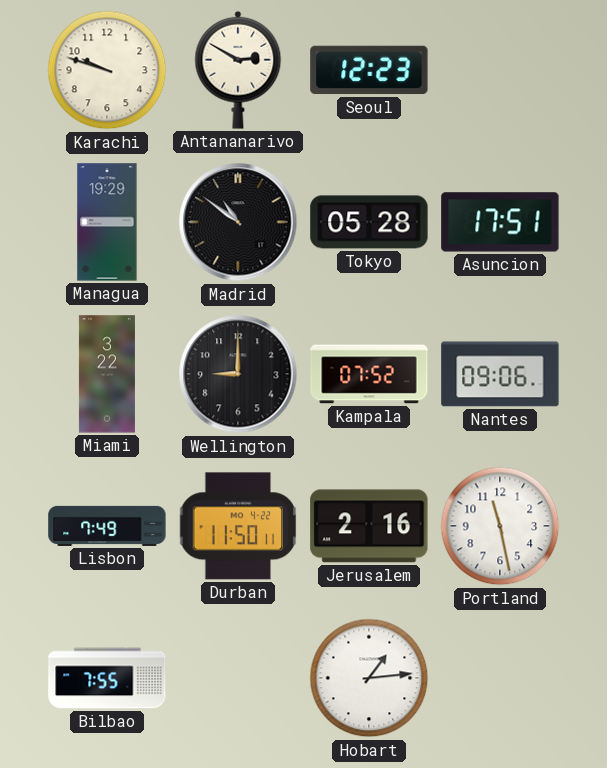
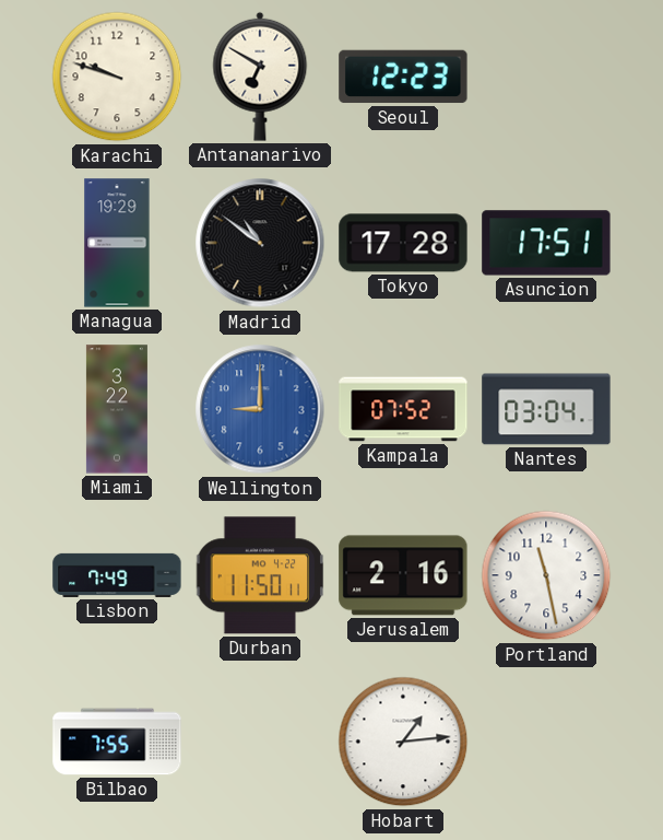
Antananarivo: 2:50 -> 6:50
Tokyo: 05:28 -> 17:28
Wellington dial: black -> blue
Nantes: 09:06 -> 03:04
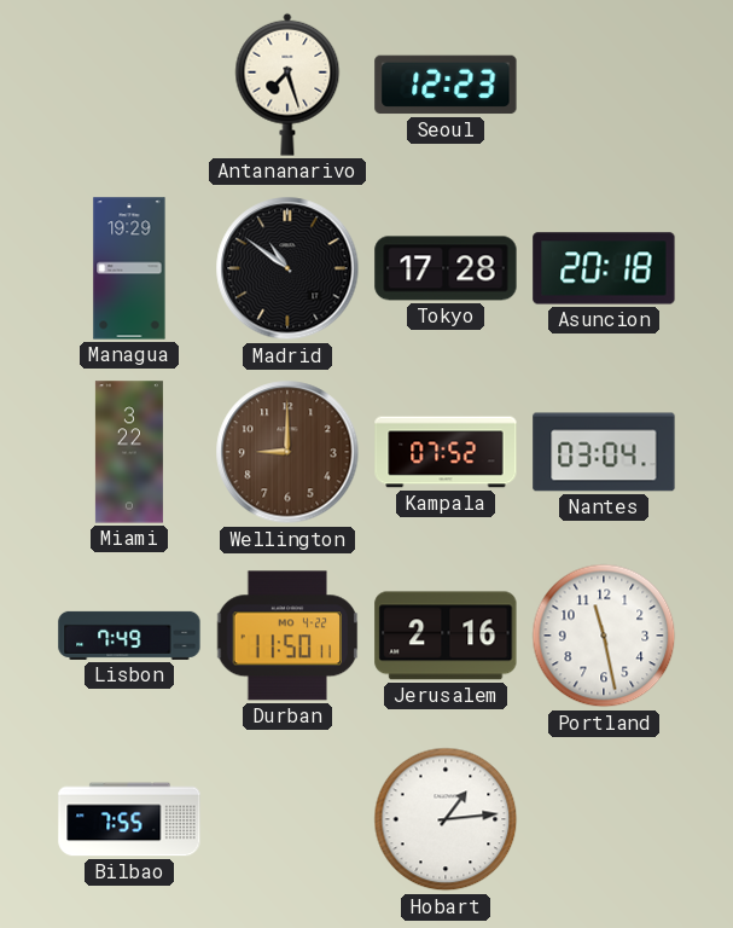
Karachi: 9:48 -> none
Antananarivo: 6:50 -> 7:27
Asuncion: 17:51 -> 20:18
Wellington dial: blue -> brown
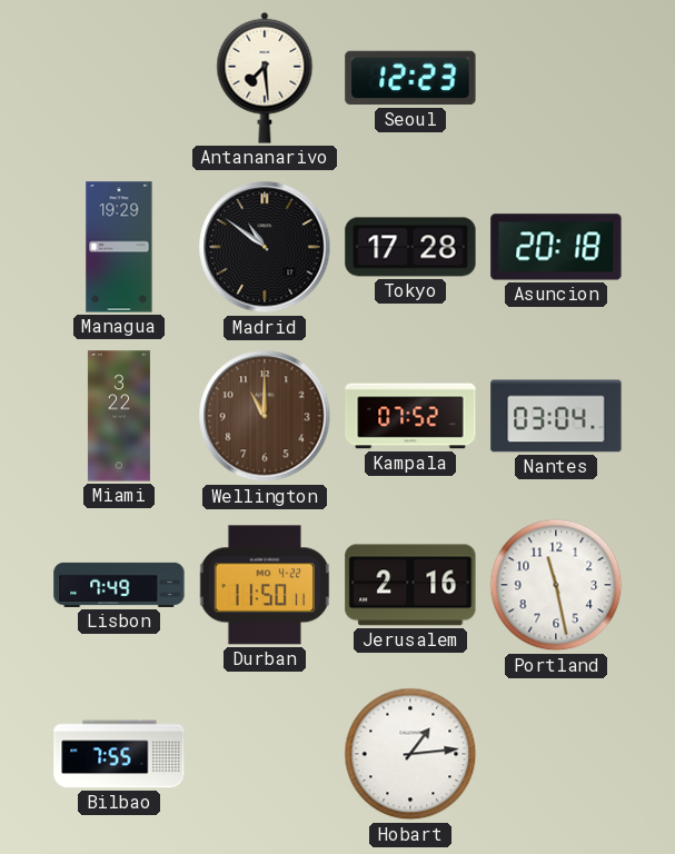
Antananarivo: 7:27 -> 7:29
Wellington: 9:00 -> 11:00
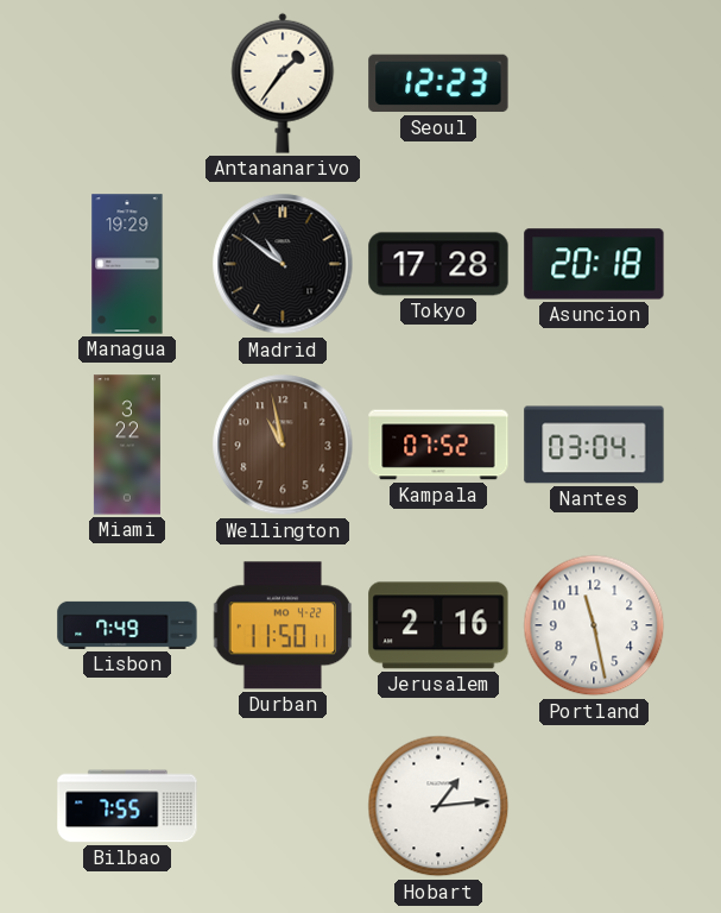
Antananarivo: 7:29 -> 1:36
Wellington: 11:00 -> 10:58
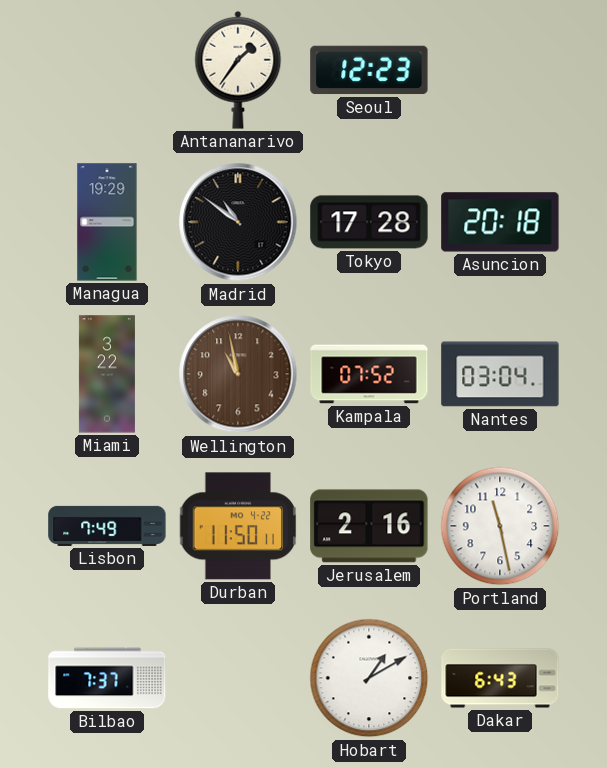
Bilbao: 7:55 -> 7:37
Hobart: 1:14 -> 1:10
Dakar: none -> 6:43
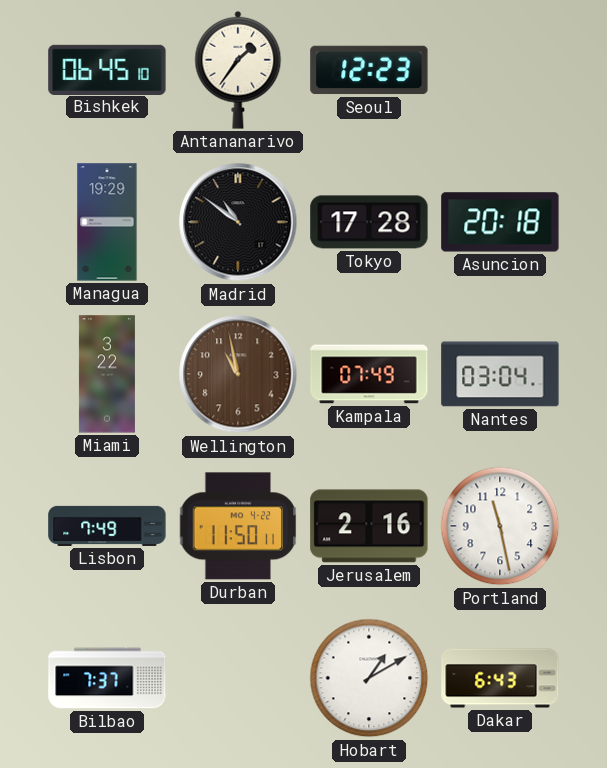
Bishkek: none -> 06:45
Kampala: 07:52 -> 07:49
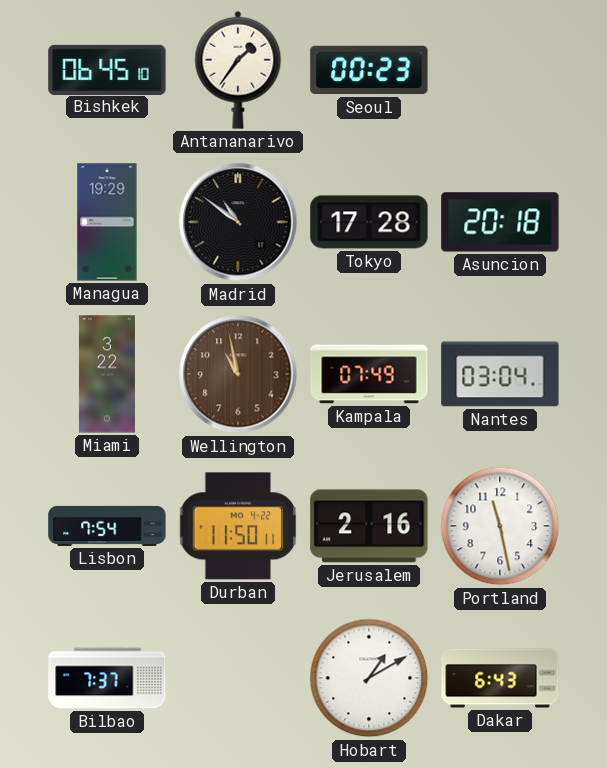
Seoul: 12:23 -> 00:23
Lisbon: 7:49 -> 7:54
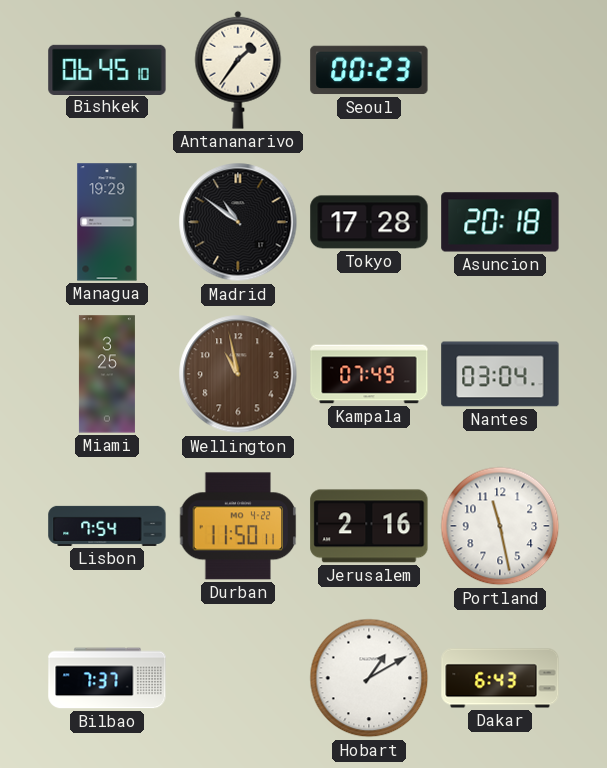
Miami: 3:22 -> 3:25
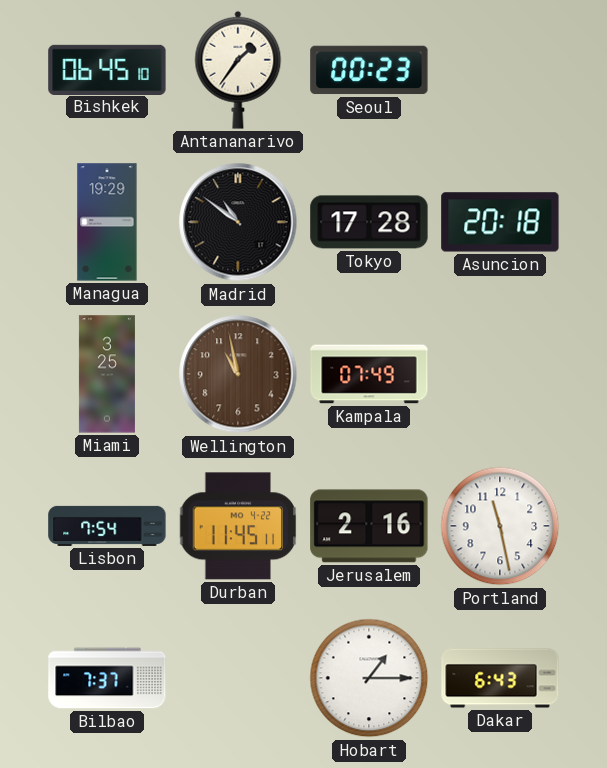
Nantes: 03:04 -> none
Durban: 11:50 -> 11:45
Hobart: 1:10 -> 1:15
